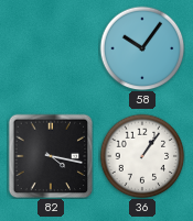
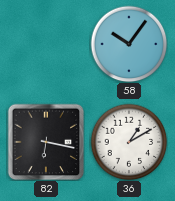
82: 4:17 -> 6:17
36: 1:06 -> 1:10
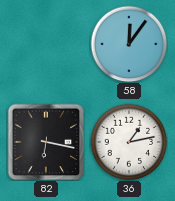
58: 10:06 -> 12:06
36: 1:10 -> 1:13
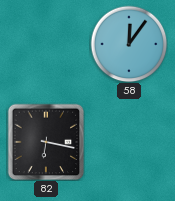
36: 1:13 -> none
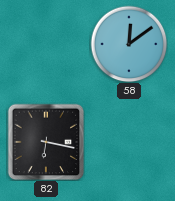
58: 12:06 -> 12:09
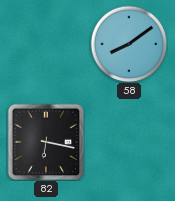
58: 12:09 -> 8:09
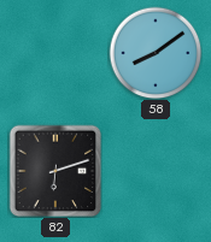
82: 6:17 -> 6:12
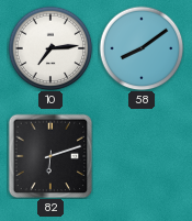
10: none -> 7:14
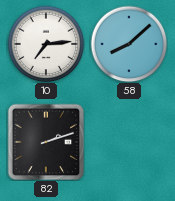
58: 8:09 -> 8:08
82: 6:12 -> 2:12
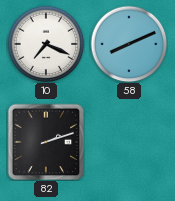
10: 7:14 -> 7:19
58: 8:08 -> 8:11
